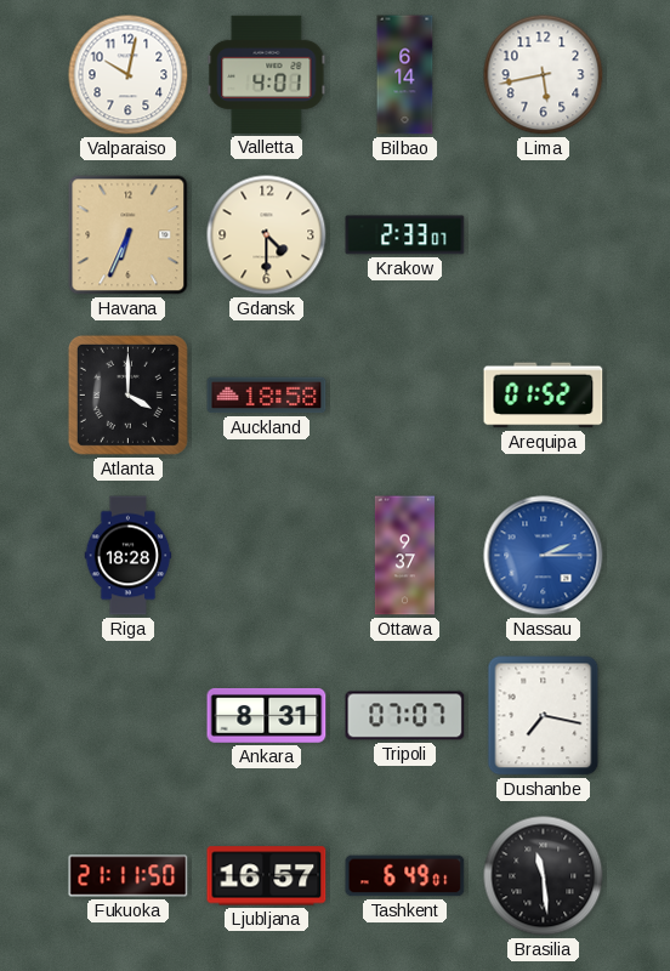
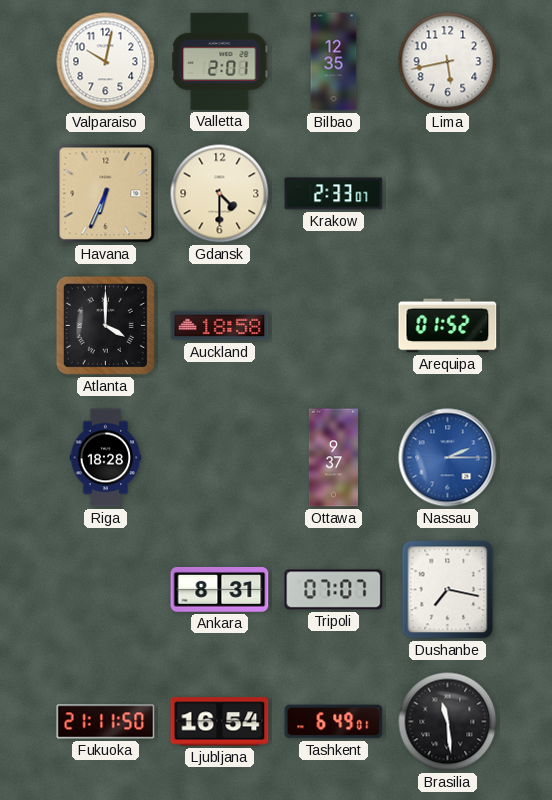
Valletta: 4:01 -> 2:01
Bilbao: 6:14 -> 12:35
Ljubljana: 16:57 -> 16:54
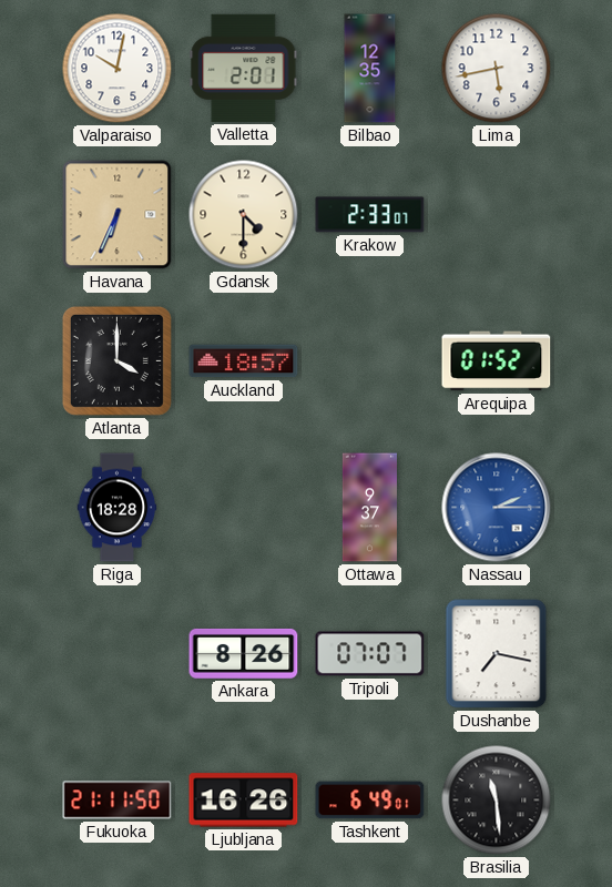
Auckland: 18:58 -> 18:57
Ankara: 8:31 -> 8:26
Ljubljana: 16:54 -> 16:26
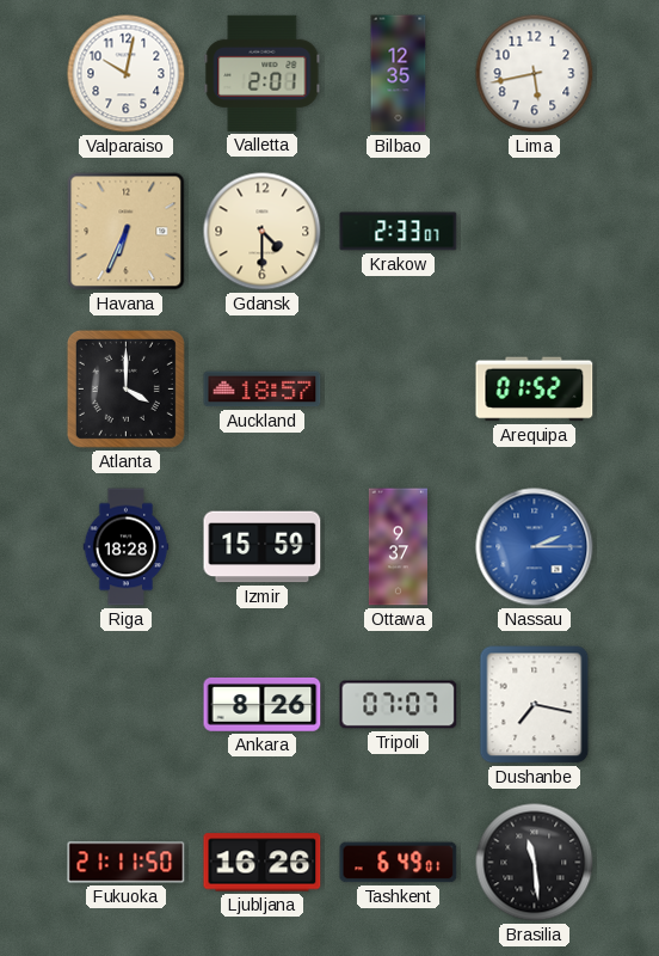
Izmir: none -> 15:59
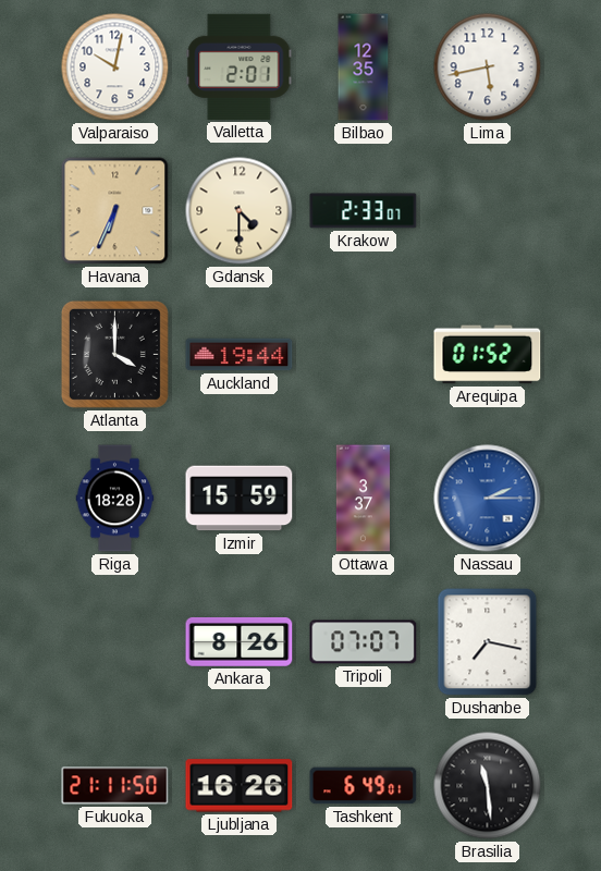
Auckland: 18:57 -> 19:44
Ottawa: 9:37 -> 3:37
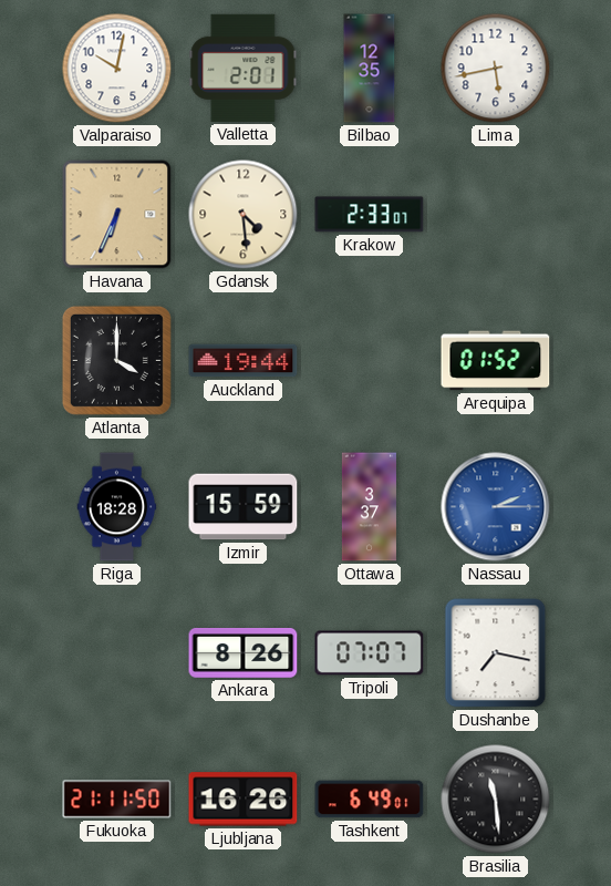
Gdansk: 4:30 -> 4:29
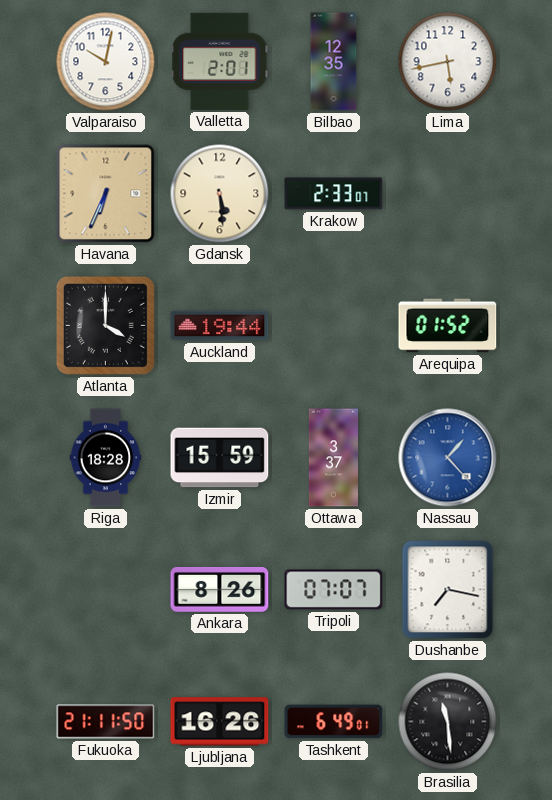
Gdansk: 4:29 -> 5:29
Nassau: 2:15 -> 1:23
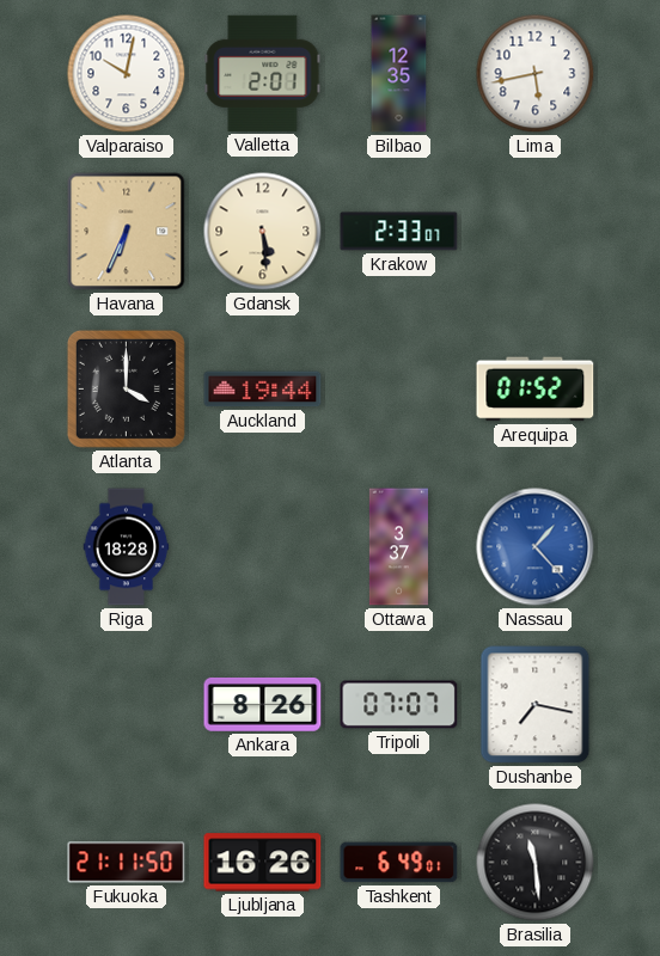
Izmir: 15:59 -> none
